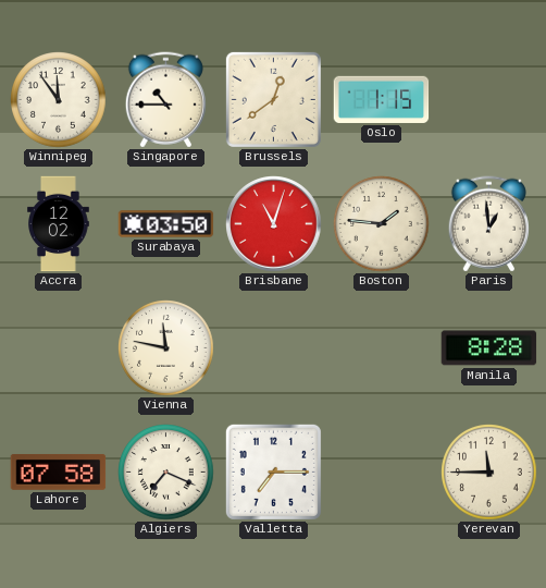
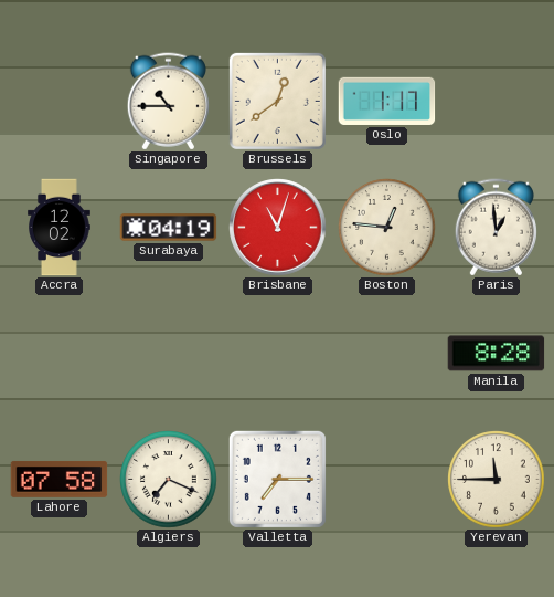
Winnipeg: 11:54 -> none
Oslo: 1:15 -> 1:17
Surabaya: 03:50 -> 04:19
Boston: 1:46 -> 12:46
Vienna: 11:47 -> none
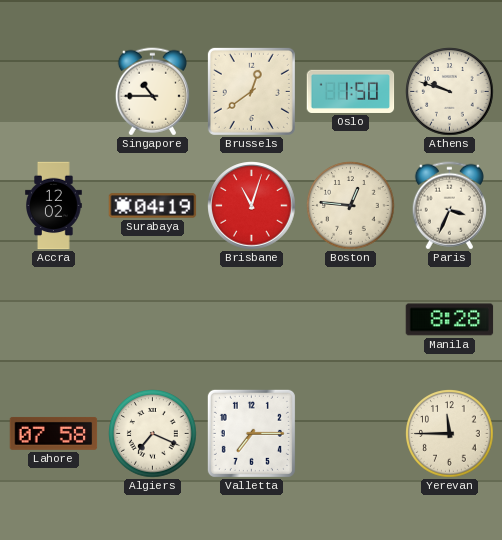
Oslo: 1:17 -> 1:50
Athens: none -> 9:48
Paris: 12:59 -> 3:34
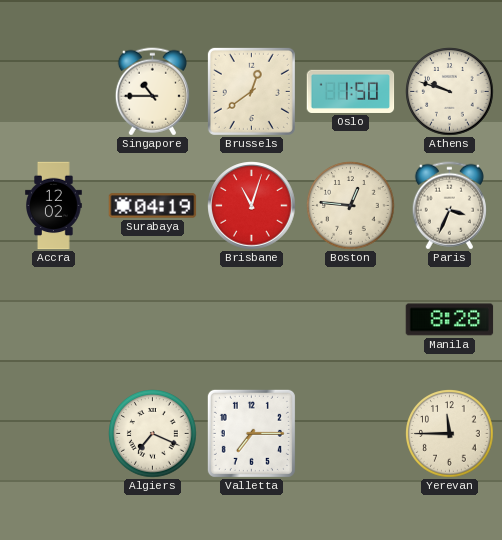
Lahore: 07:58 -> none
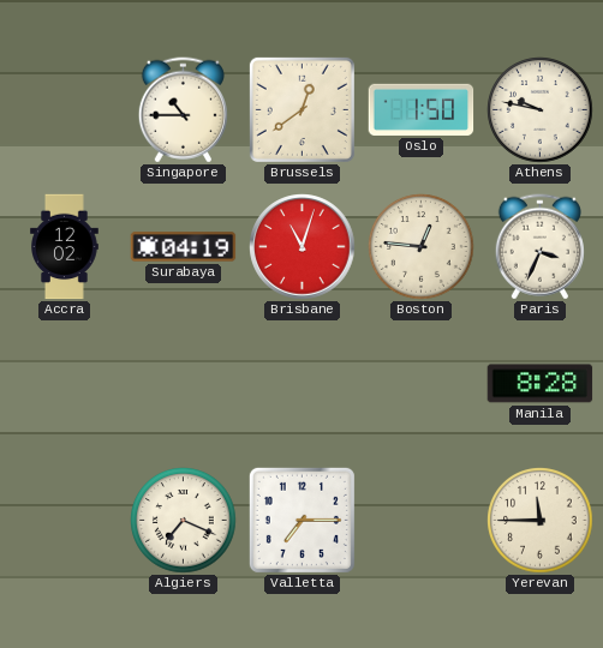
Athens: 9:48 -> 9:47
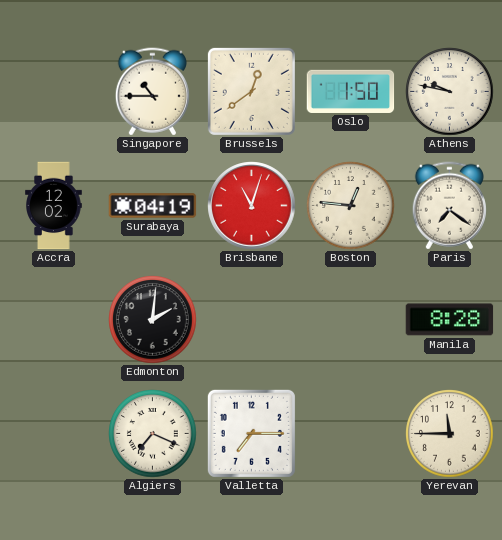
Paris: 3:34 -> 7:21
Edmonton: none -> 2:01
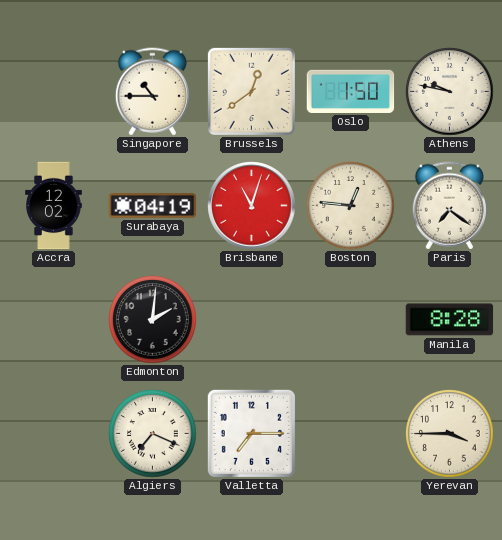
Yerevan: 11:45 -> 3:45
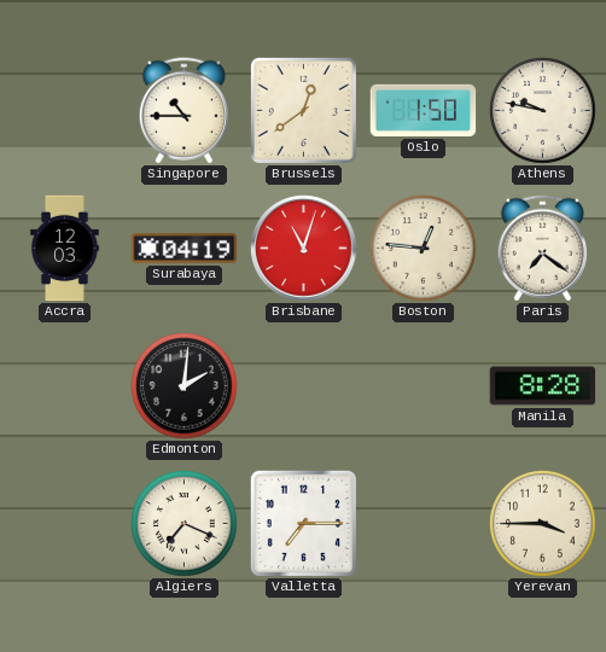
Accra: 12:02 -> 12:03
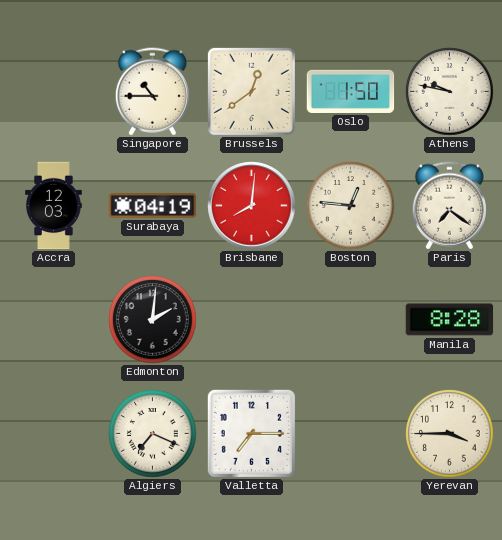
Brisbane: 11:03 -> 8:01
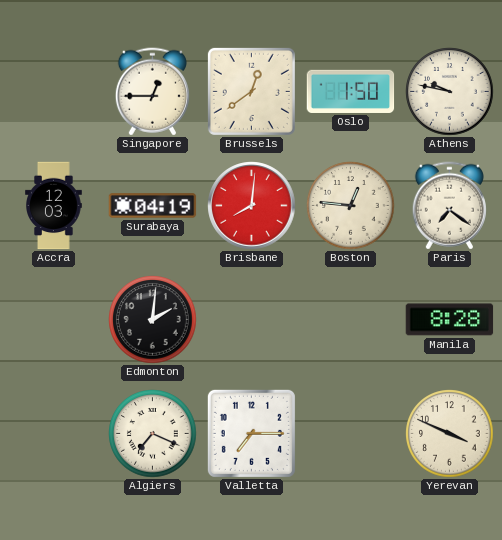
Singapore: 10:45 -> 12:45
Yerevan: 3:45 -> 3:49
